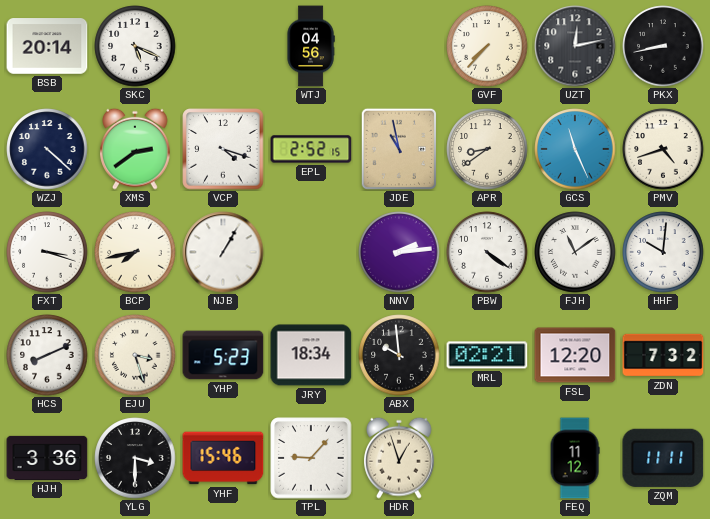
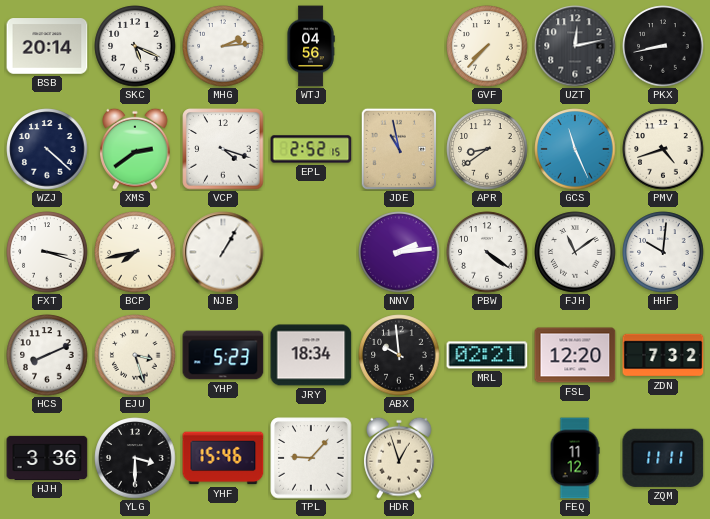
MHG: none -> 2:14
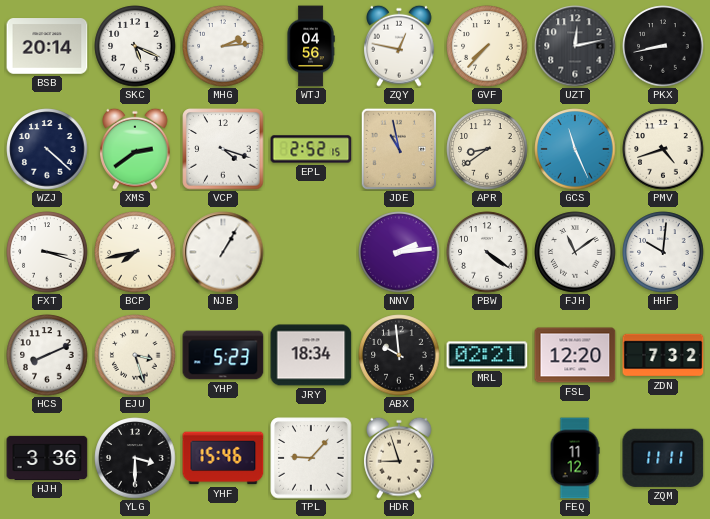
ZQY: none -> 12:47
HDR: 12:57 -> 8:57
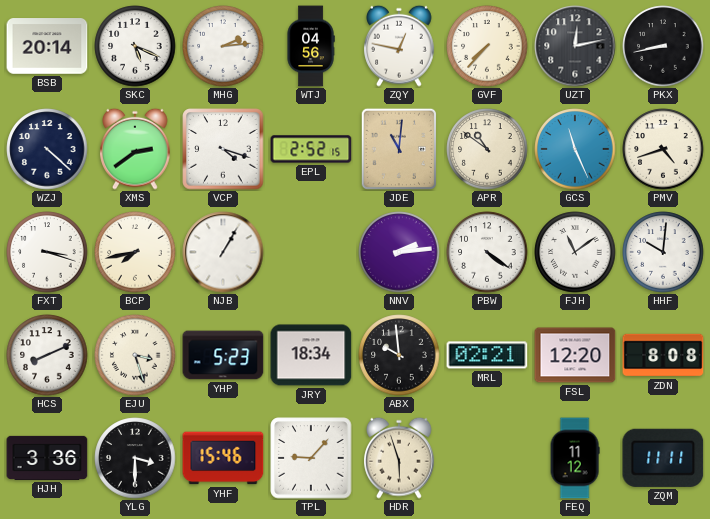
JDE: 10:58 -> 11:01
APR: 8:39 -> 10:51
ZDN: 7:32 -> 8:08
HDR: 8:57 -> 5:57
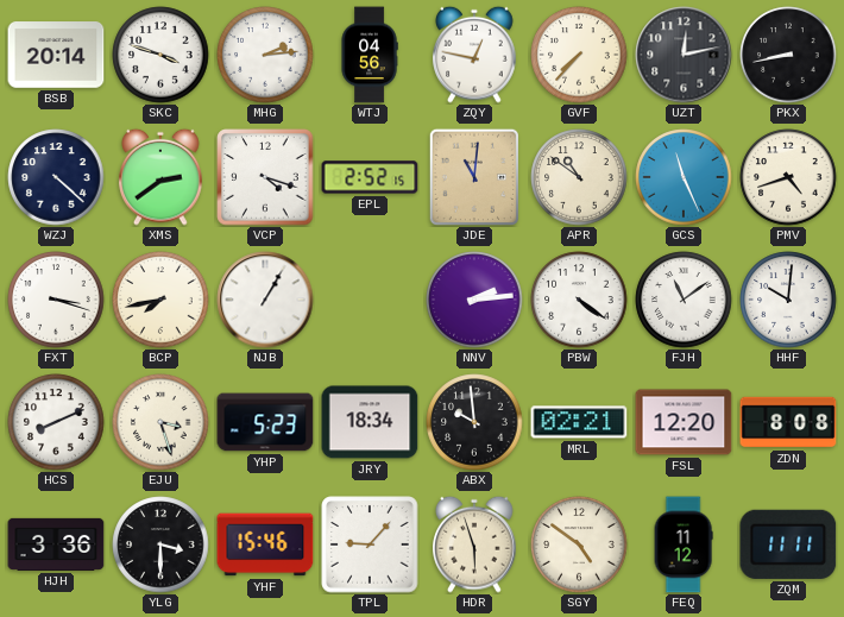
SKC: 5:19 -> 3:48
SGY: none -> 4:51
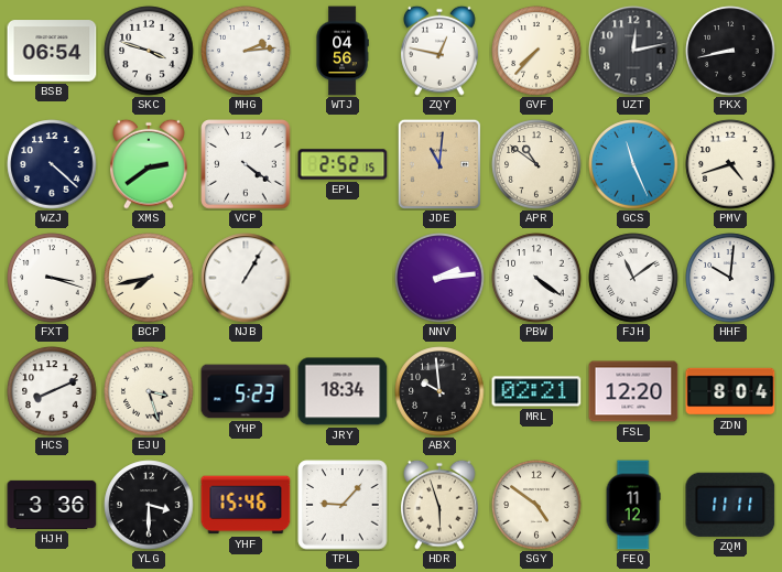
BSB: 20:14 -> 06:54
VCP: 4:18 -> 4:21
ZDN: 8:08 -> 8:04
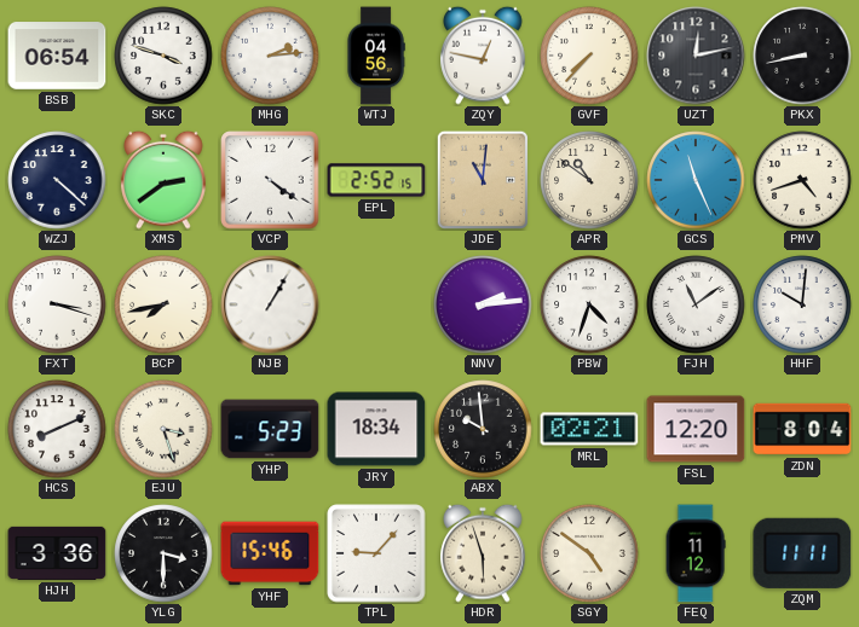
PBW: 4:21 -> 4:33
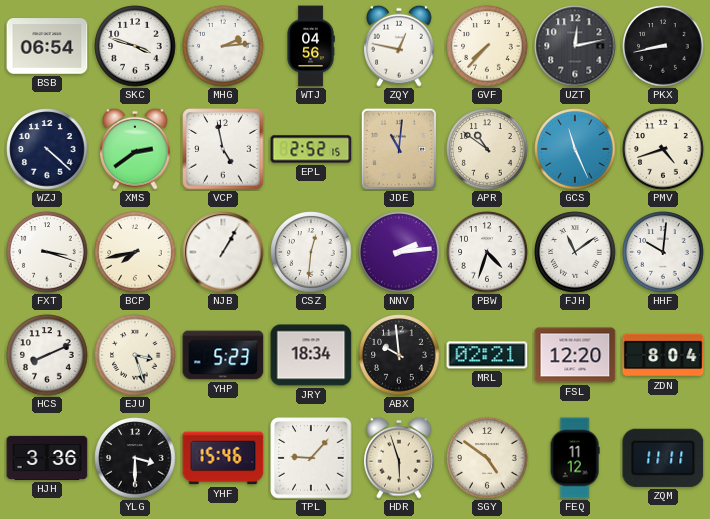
VCP: 4:21 -> 4:58
CSZ: none -> 12:31
